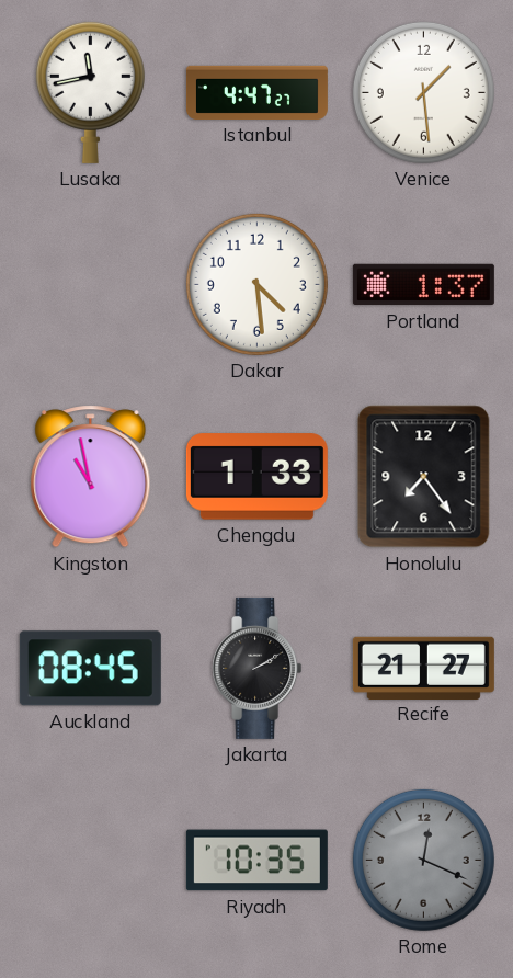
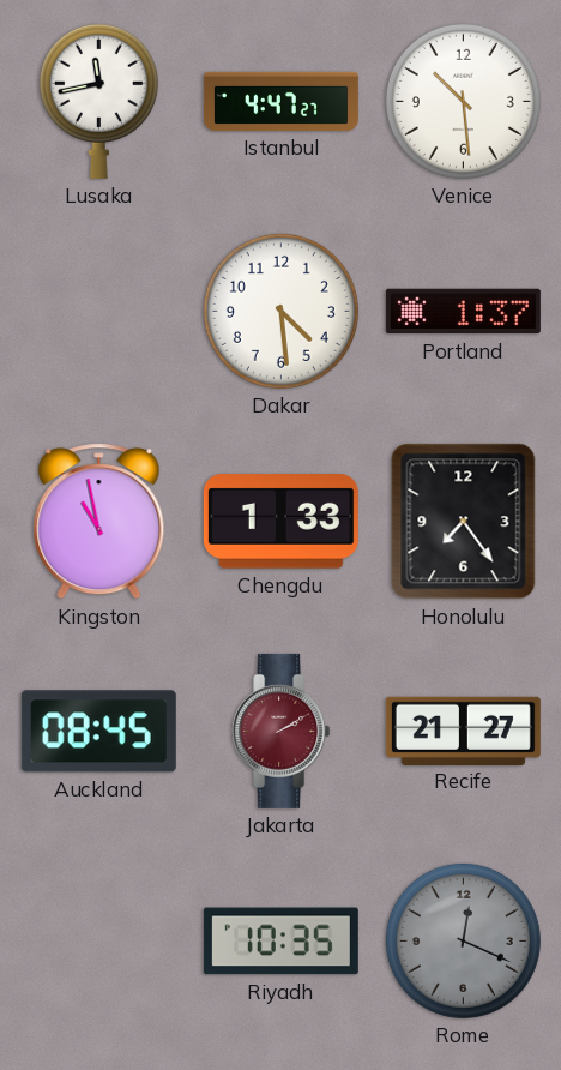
Venice: 1:29 -> 10:29
Jakarta dial: black -> burgundy
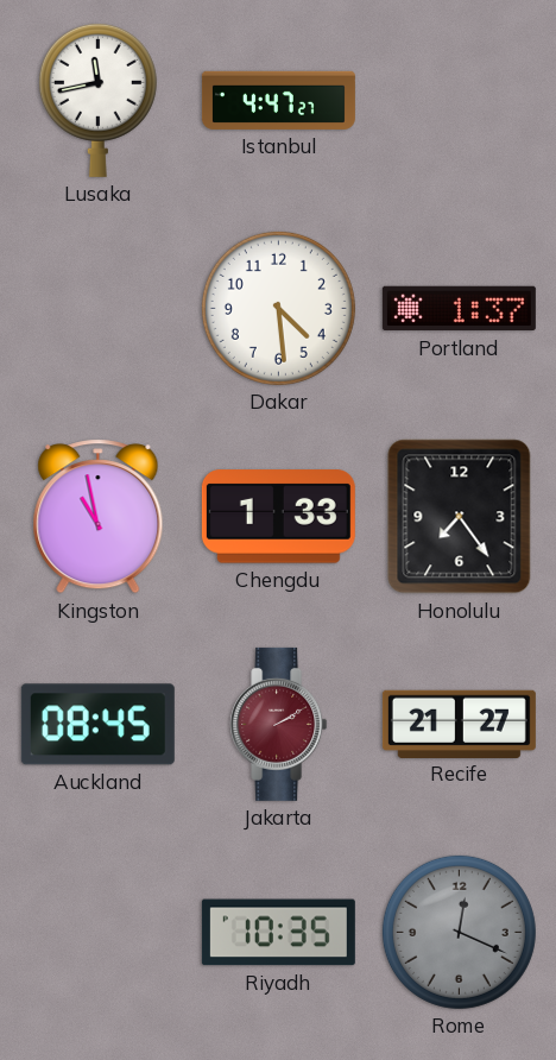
Venice: 10:29 -> none
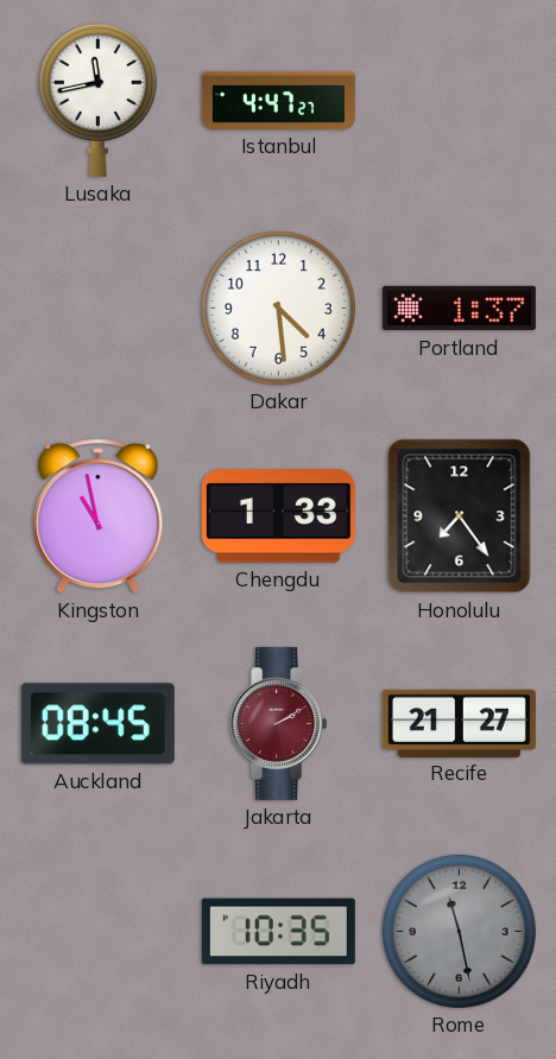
Rome: 12:19 -> 11:28
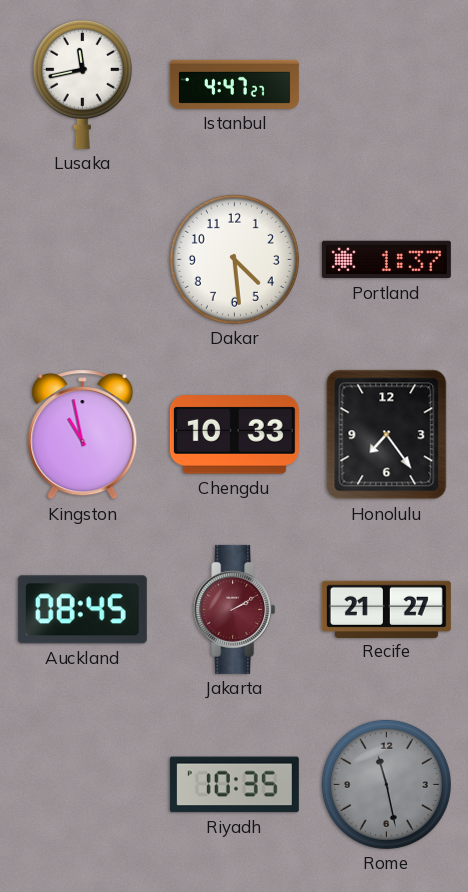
Chengdu: 1:33 -> 10:33
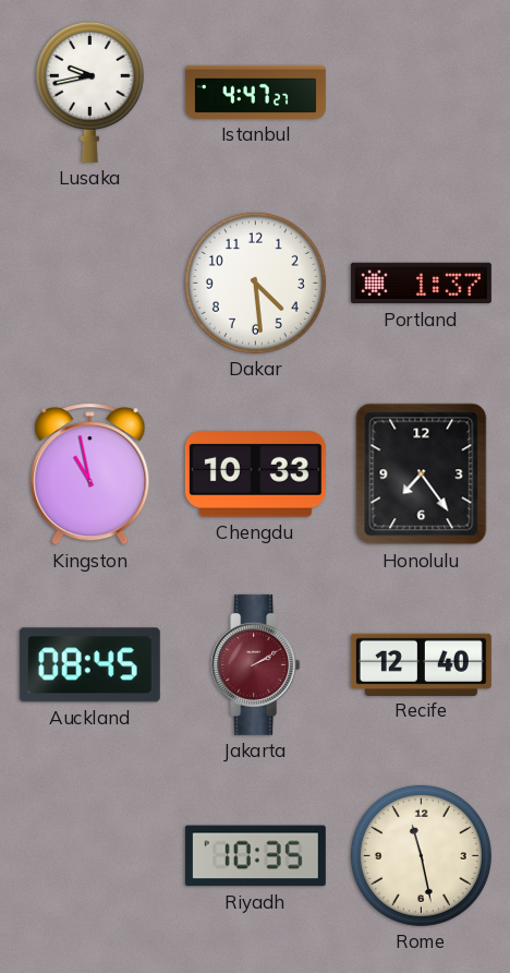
Lusaka: 11:43 -> 9:43
Recife: 21:27 -> 12:40
Rome dial: grey -> cream
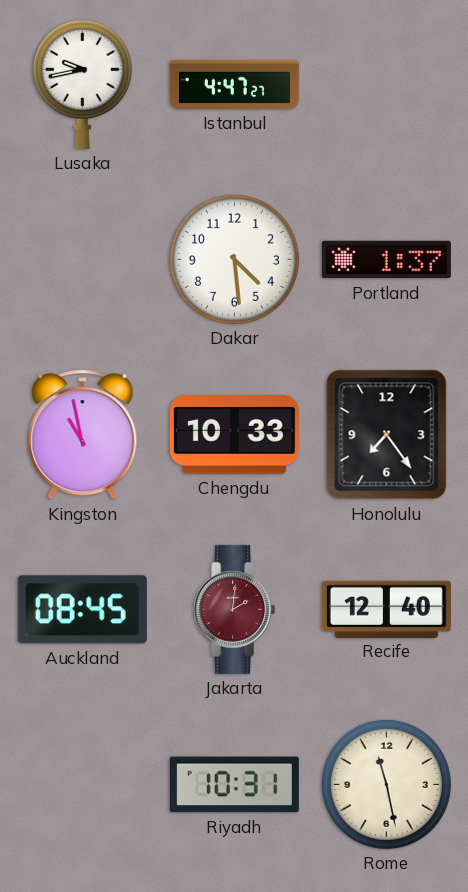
Jakarta: 2:10 -> 2:01
Riyadh: 10:35 -> 10:31
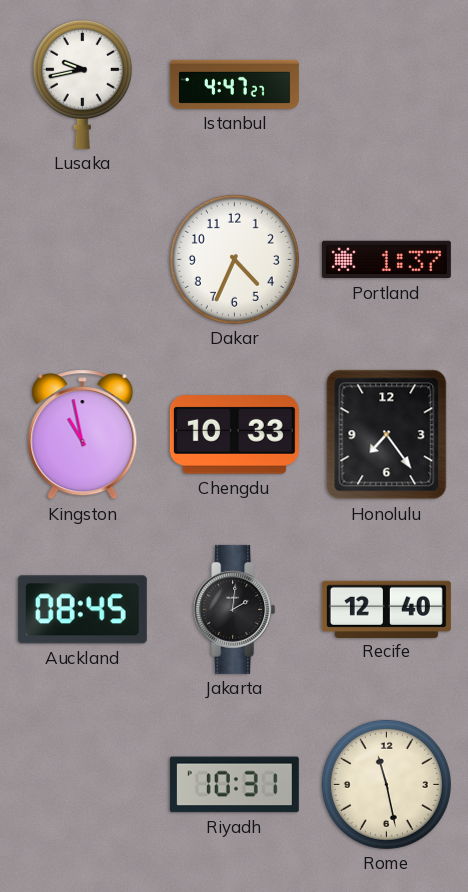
Dakar: 4:29 -> 4:34
Jakarta dial: burgundy -> black
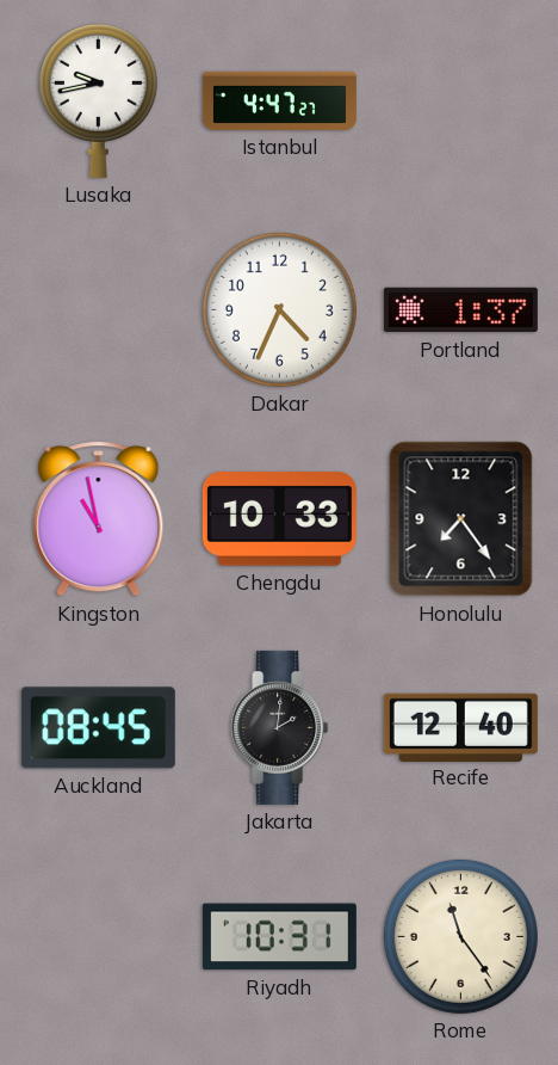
Rome: 11:28 -> 11:24
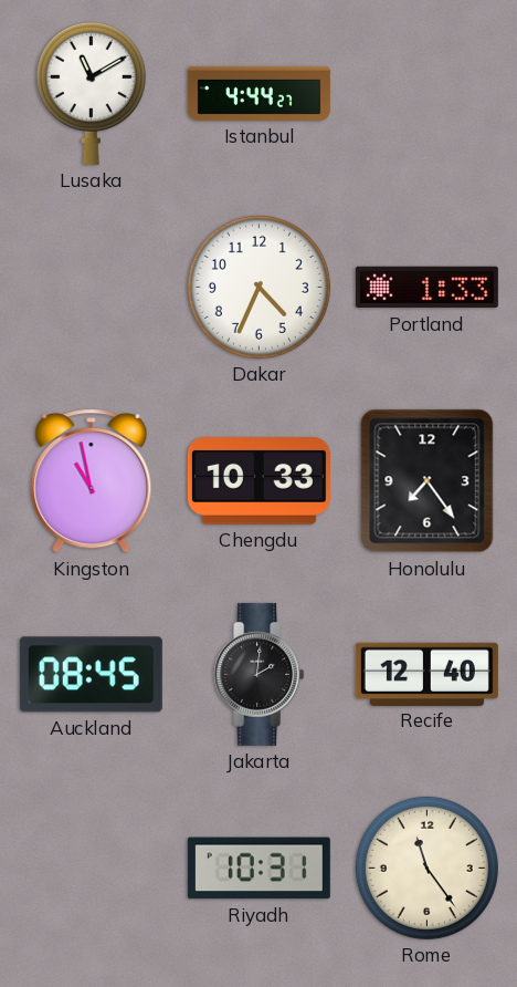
Lusaka: 9:43 -> 11:10
Istanbul: 4:47 -> 4:44
Portland: 1:37 -> 1:33
